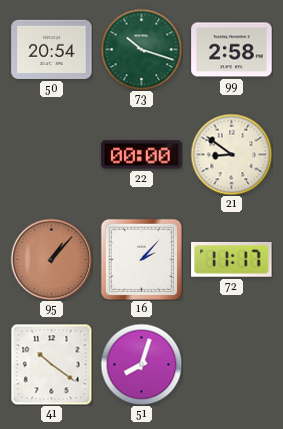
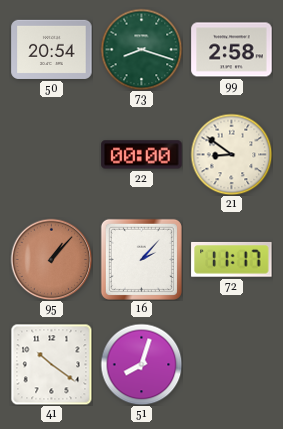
73: 10:18 -> 8:18
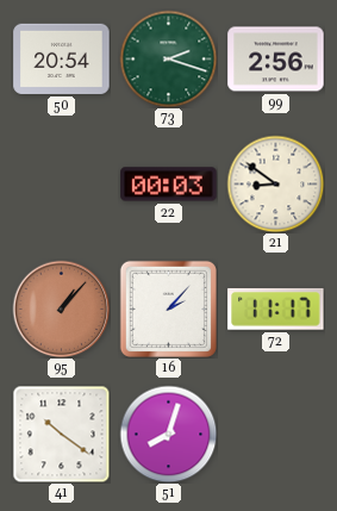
73: 8:18 -> 2:18
99: 2:58 -> 2:56
22: 00:00 -> 00:03
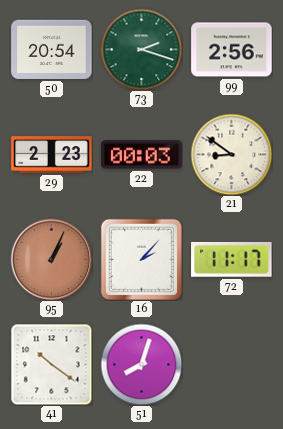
29: none -> 2:23
95: 1:07 -> 1:04
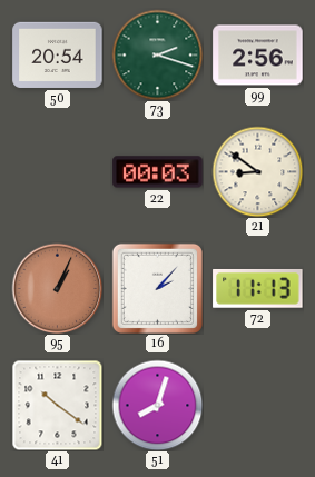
29: 2:23 -> none
72: 11:17 -> 11:13
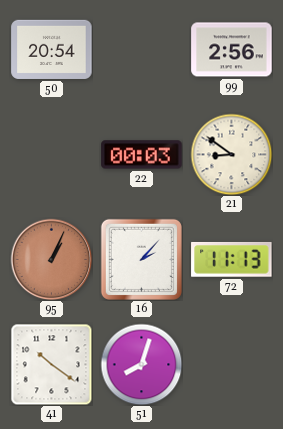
73: 2:18 -> none
